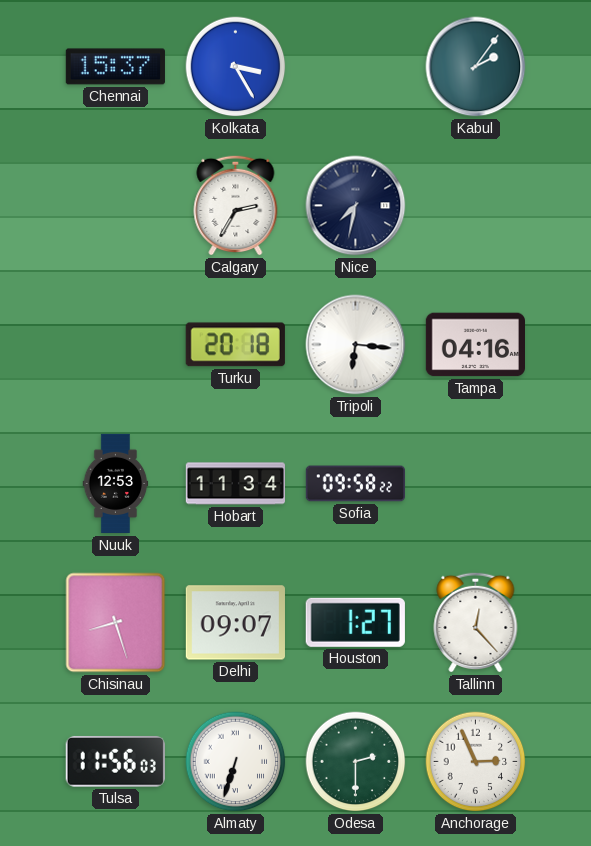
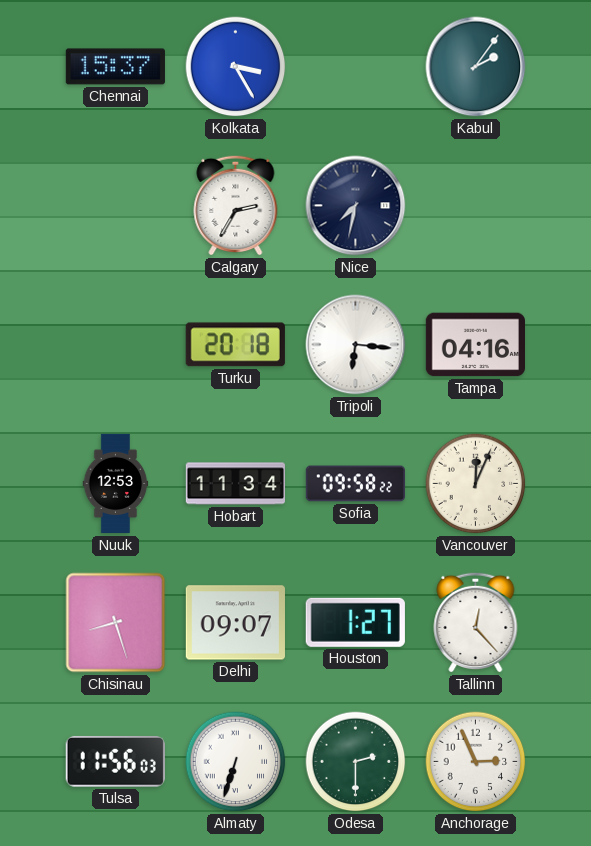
Vancouver: none -> 12:04
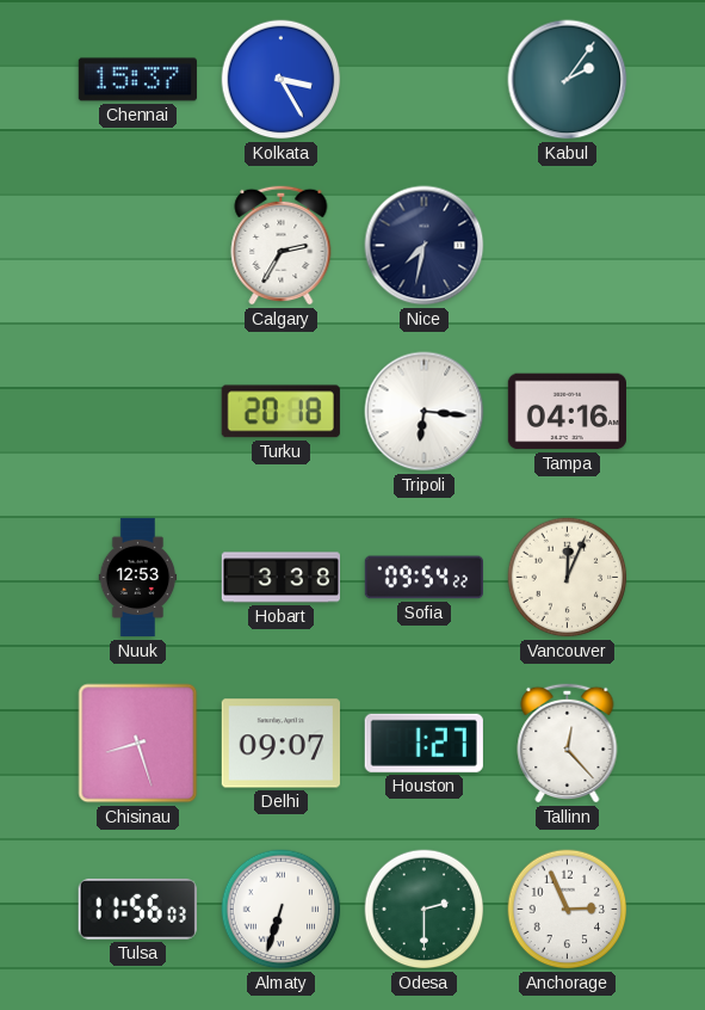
Hobart: 11:34 -> 3:38
Sofia: 09:58 -> 09:54
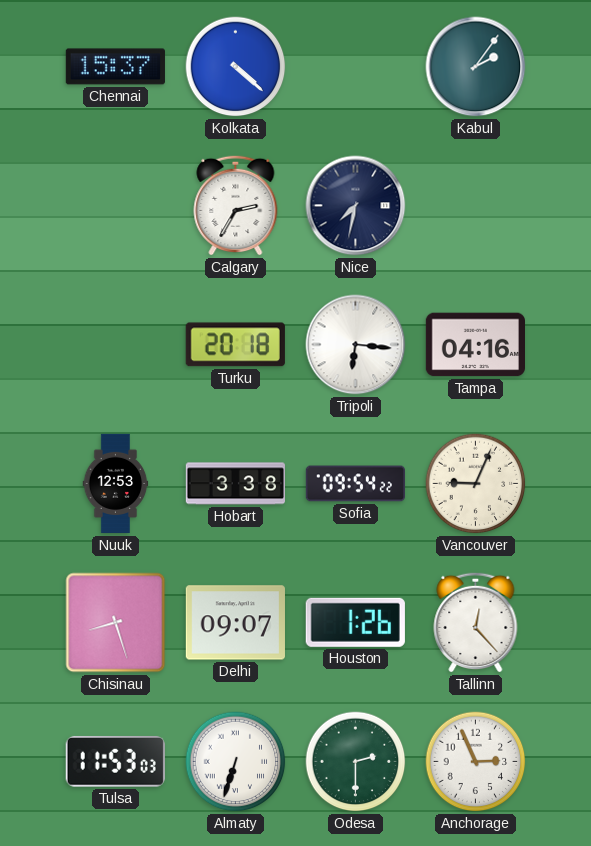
Kolkata: 3:25 -> 4:22
Vancouver: 12:04 -> 9:04
Houston: 1:27 -> 1:26
Tulsa: 11:56 -> 11:53
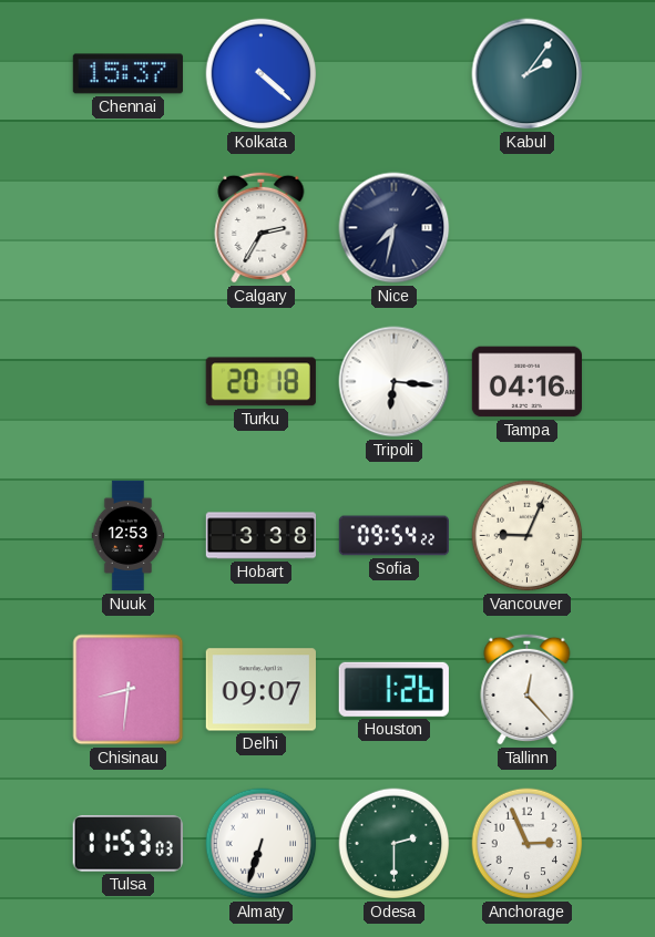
Chisinau: 8:27 -> 8:31
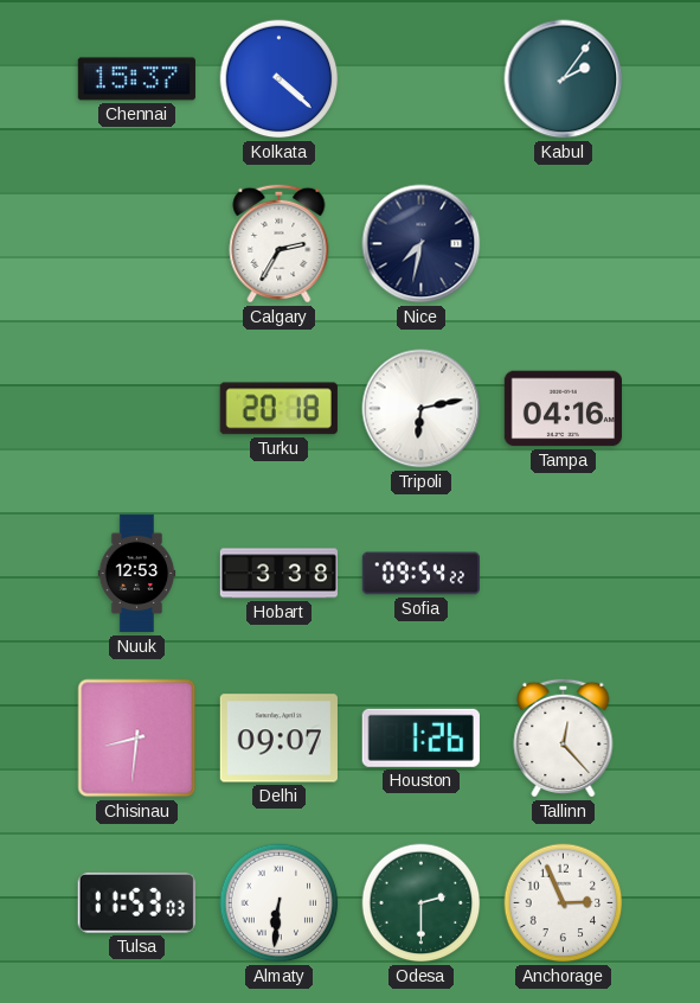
Tripoli: 6:16 -> 6:13
Vancouver: 9:04 -> none
Almaty: 6:33 -> 6:31
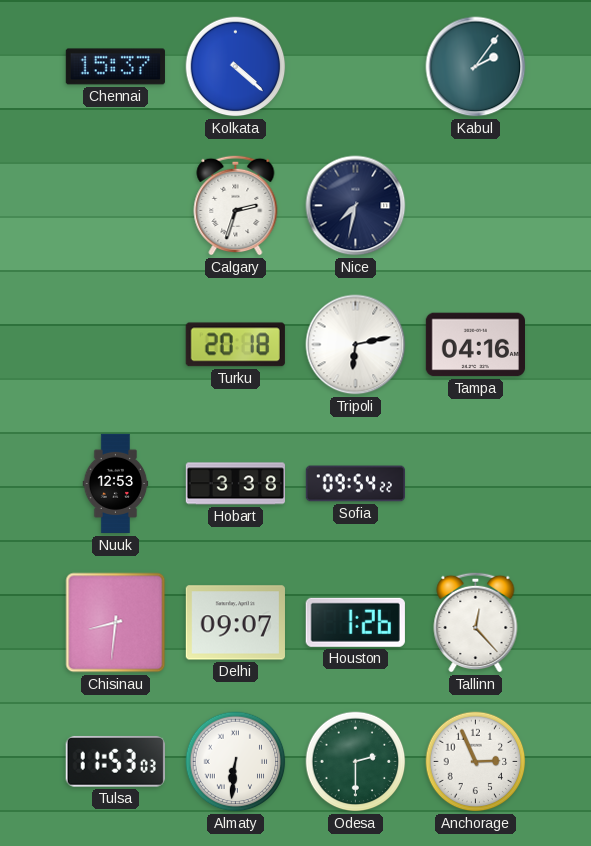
Calgary: 2:35 -> 2:33
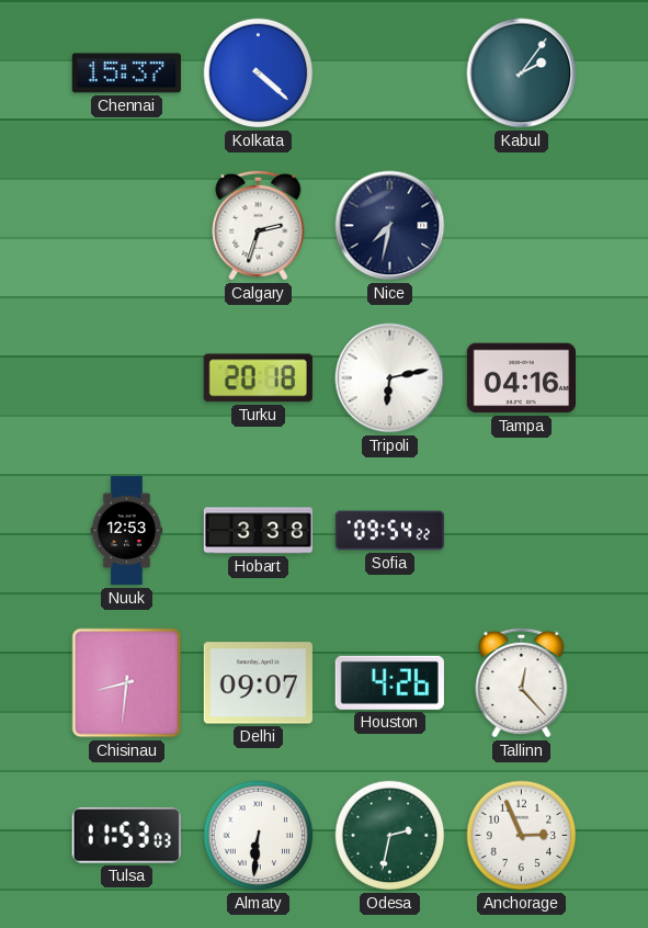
Houston: 1:26 -> 4:26
Odesa: 2:30 -> 2:32
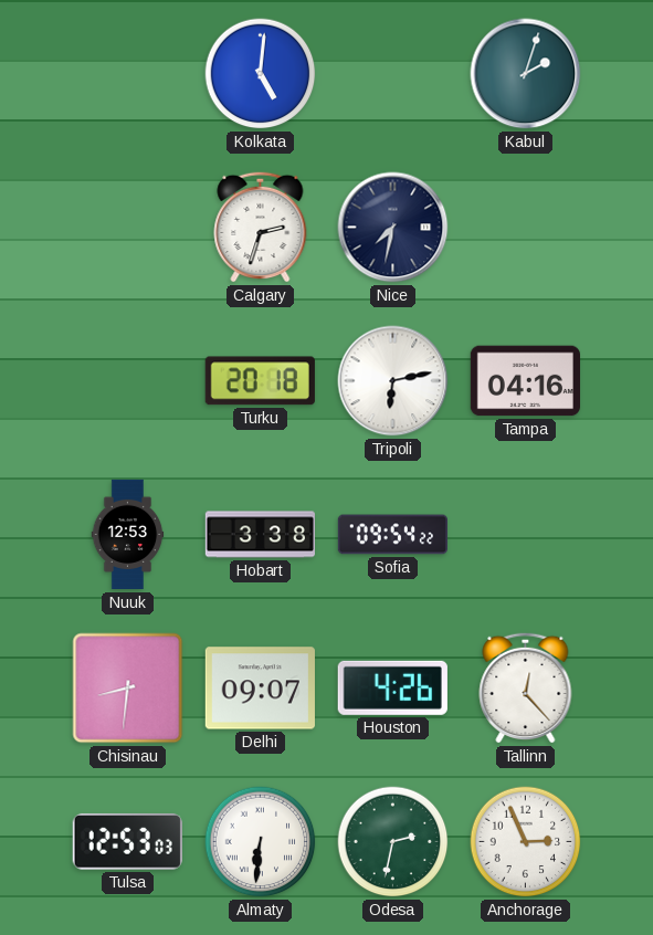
Chennai: 15:37 -> none
Kolkata: 4:22 -> 5:01
Kabul: 2:06 -> 2:03
Tulsa: 11:53 -> 12:53
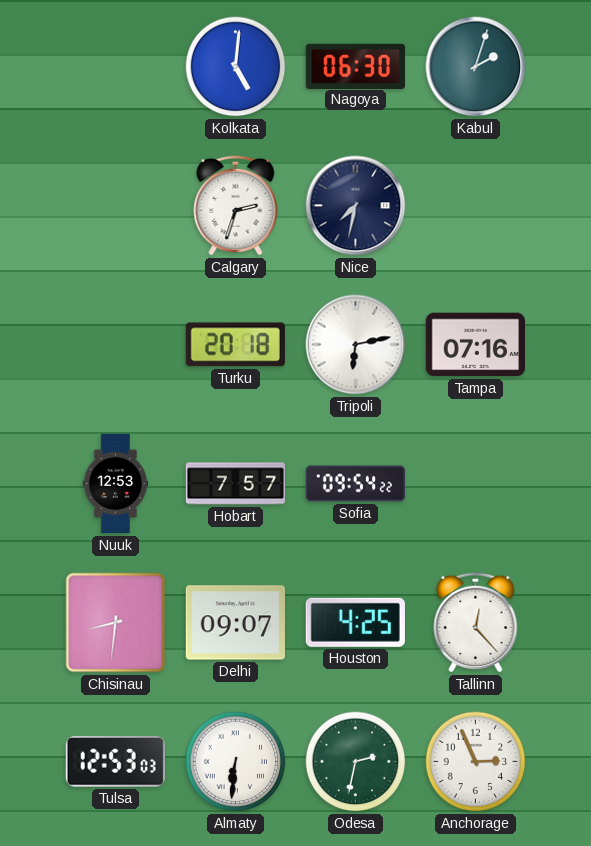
Nagoya: none -> 06:30
Tampa: 04:16 -> 07:16
Hobart: 3:38 -> 7:57
Houston: 4:26 -> 4:25
